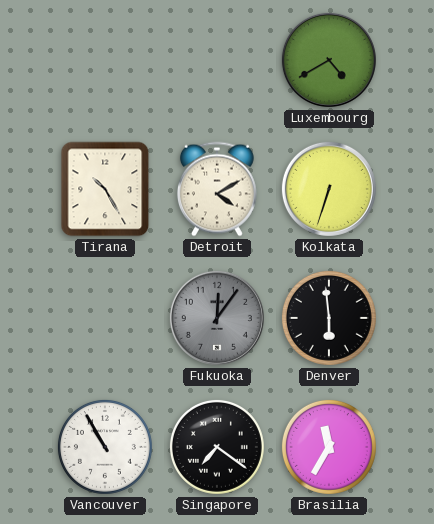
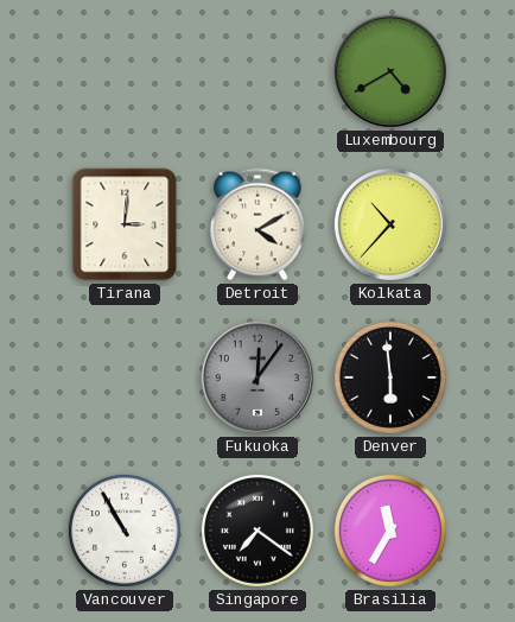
Tirana: 10:25 -> 3:01
Kolkata: 6:33 -> 10:37
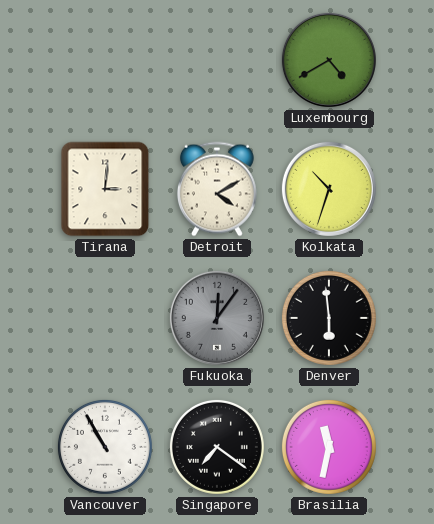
Kolkata: 10:37 -> 10:33
Brasilia: 11:35 -> 11:32
